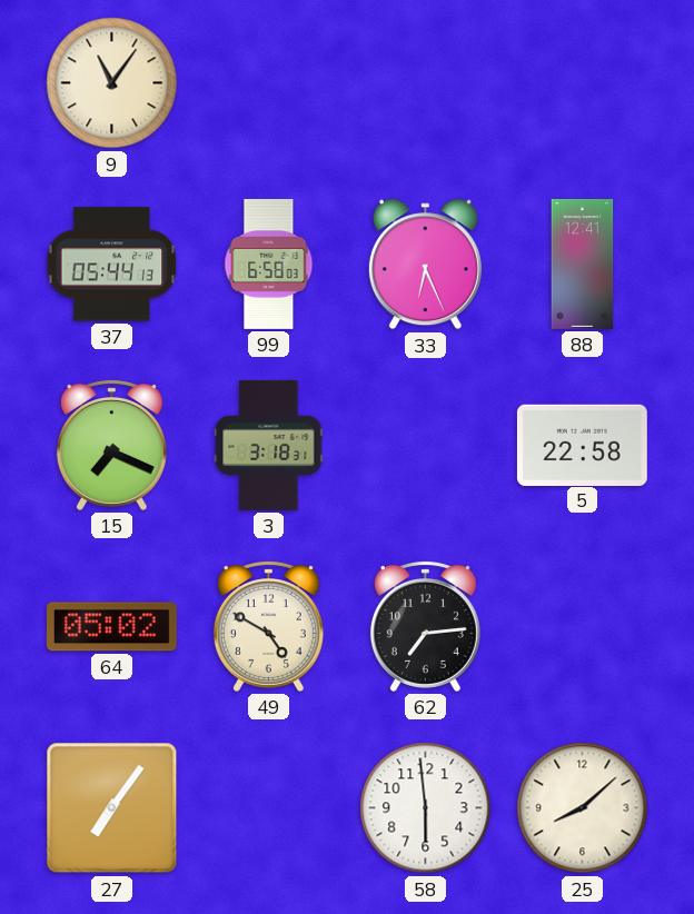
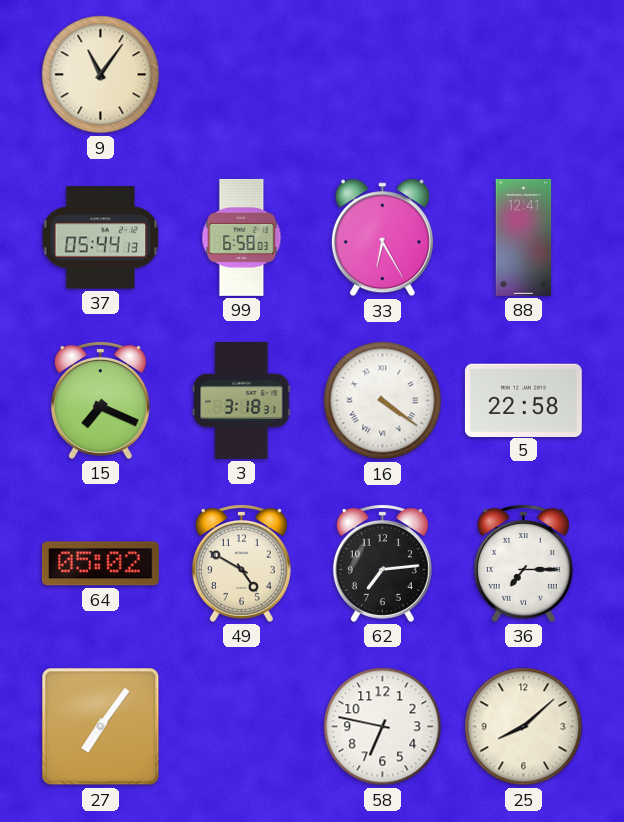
33: 6:26 -> 6:25
16: none -> 4:21
36: none -> 7:15
58: 5:59 -> 6:47
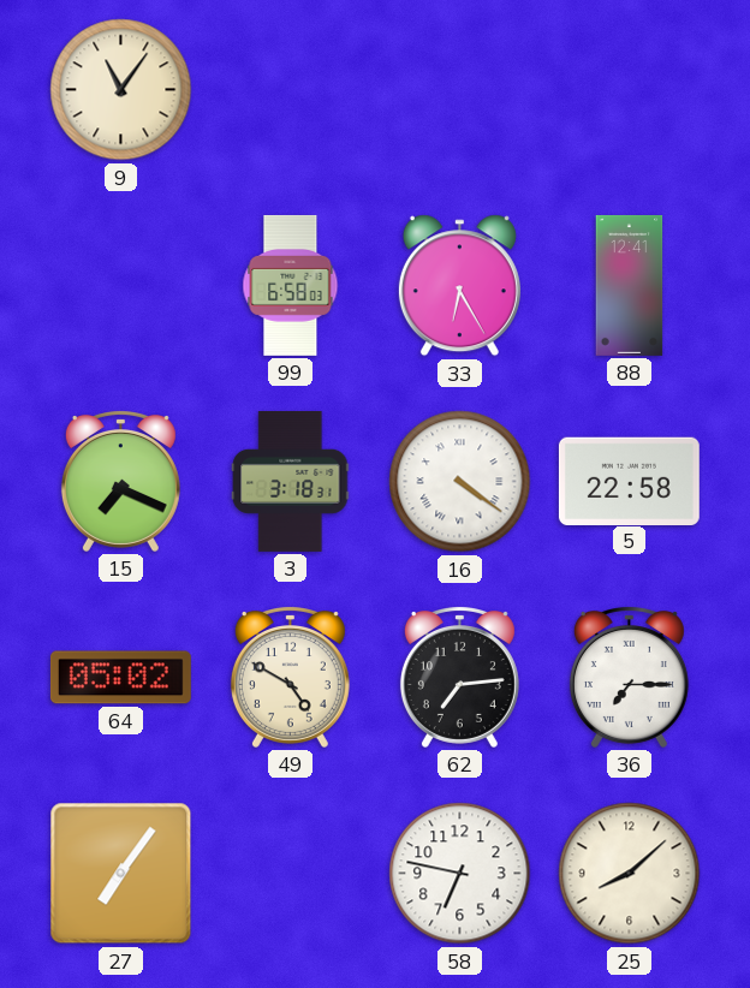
37: 05:44 -> none
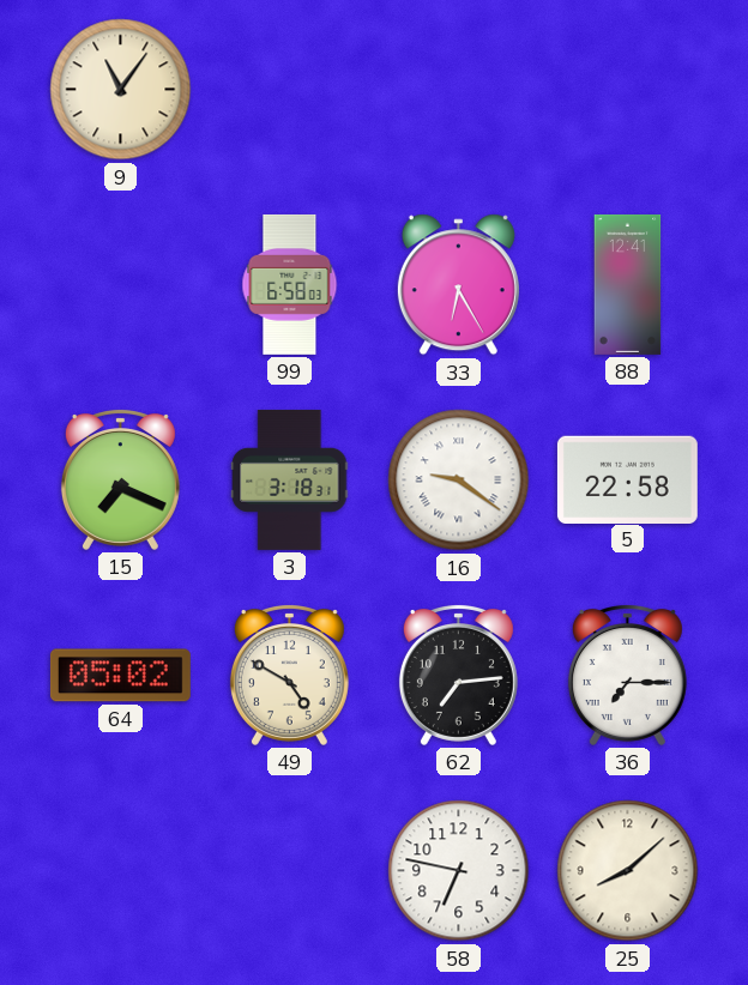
16: 4:21 -> 9:21
27: 7:06 -> none
